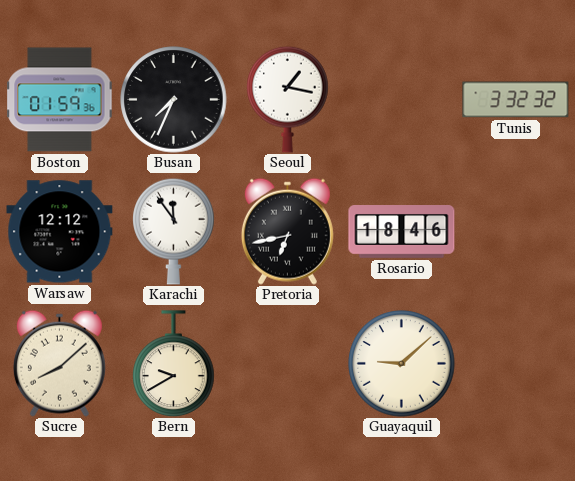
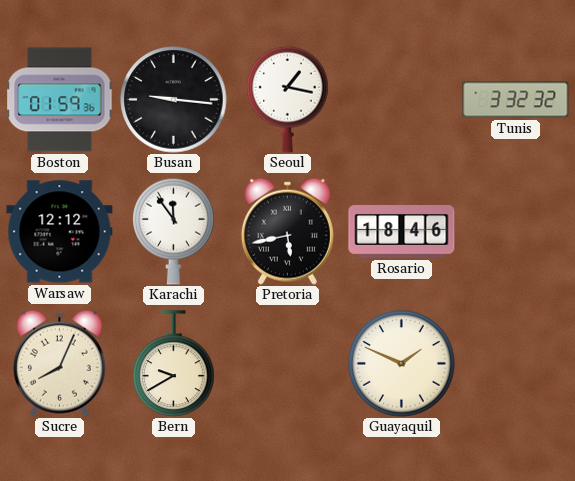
Busan: 7:34 -> 9:16
Pretoria: 6:43 -> 5:43
Sucre: 8:08 -> 8:04
Guayaquil: 9:08 -> 1:49
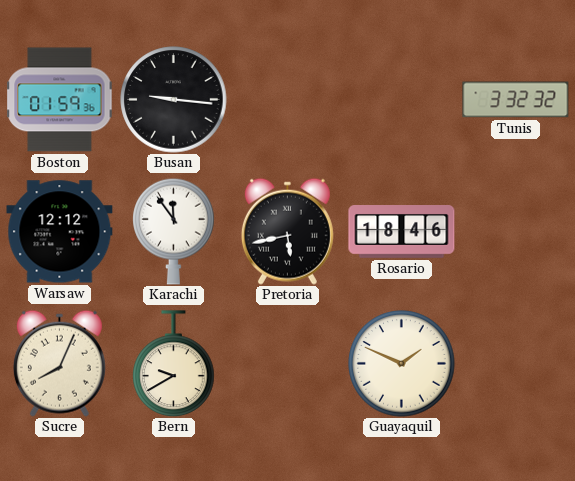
Seoul: 1:17 -> none
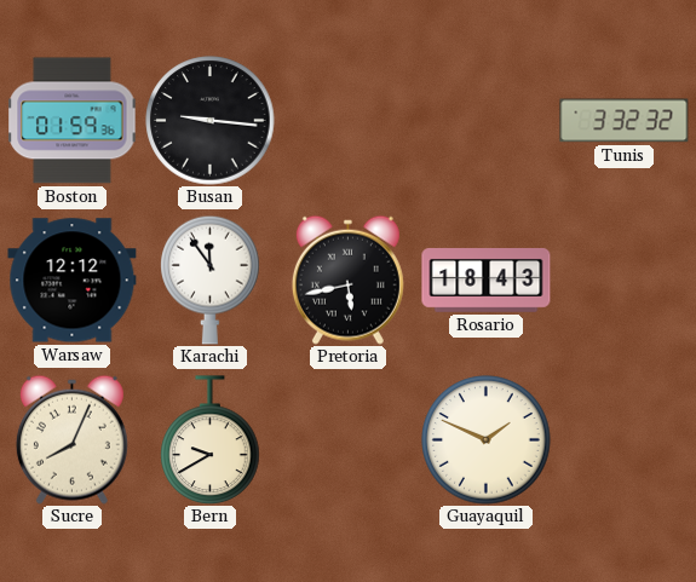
Rosario: 18:46 -> 18:43
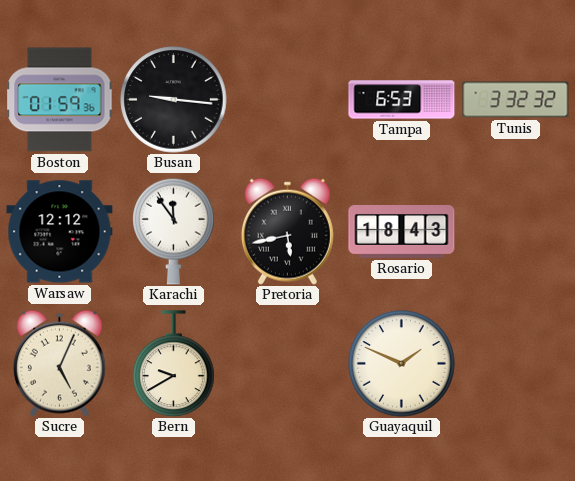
Tampa: none -> 6:53
Sucre: 8:04 -> 5:04
